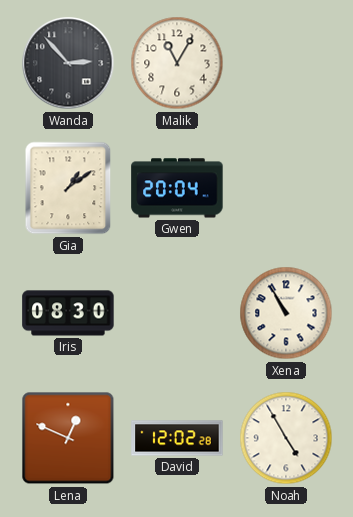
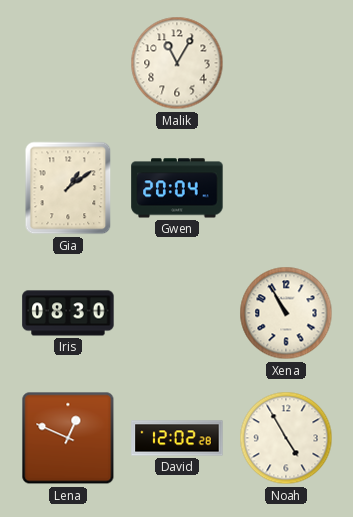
Wanda: 2:53 -> none
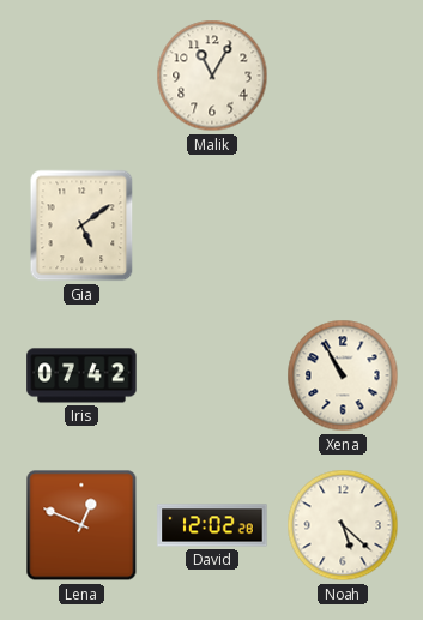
Gia: 1:09 -> 5:09
Gwen: 20:04 -> none
Iris: 08:30 -> 07:42
Noah: 4:55 -> 5:22
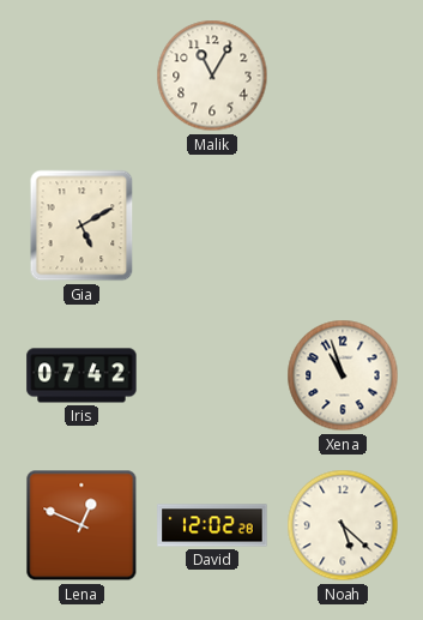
Gia: 5:09 -> 5:10
Xena: 10:55 -> 10:57
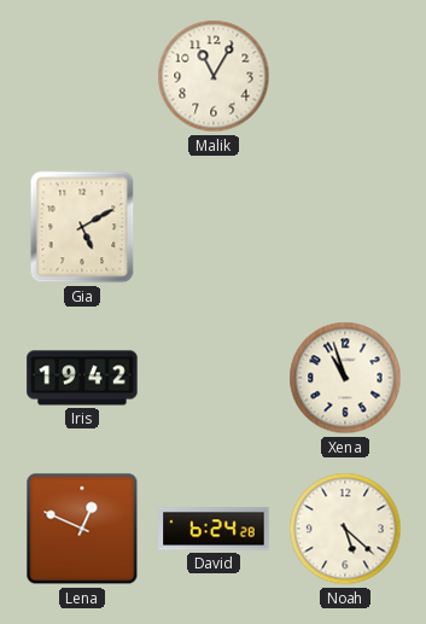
Iris: 07:42 -> 19:42
David: 12:02 -> 6:24
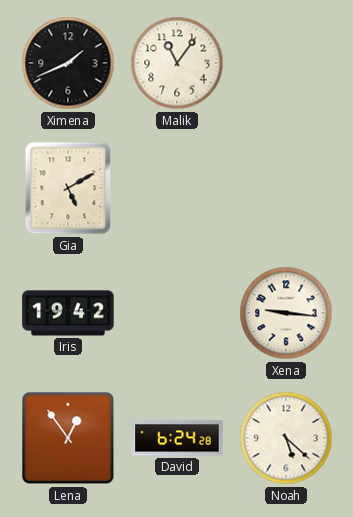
Ximena: none -> 1:41
Malik: 11:05 -> 11:06
Xena: 10:57 -> 9:16
Lena: 12:49 -> 12:54
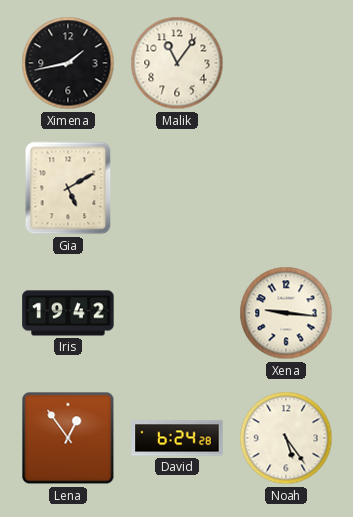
Ximena: 1:41 -> 1:43
Noah: 5:22 -> 5:24
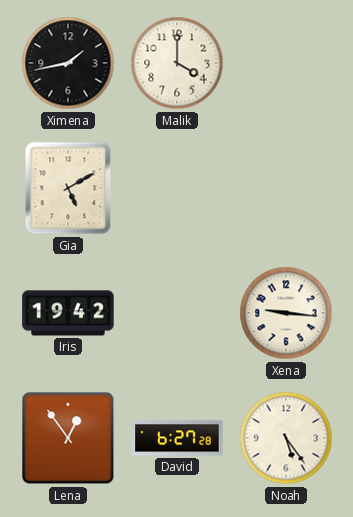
Malik: 11:06 -> 4:00
David: 6:24 -> 6:27
